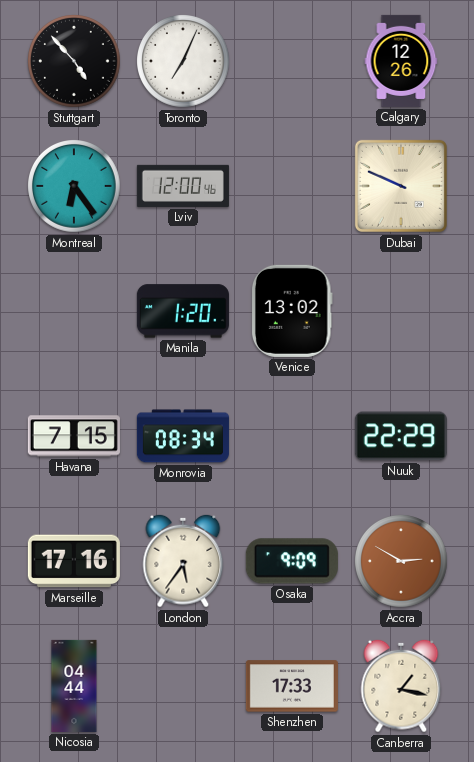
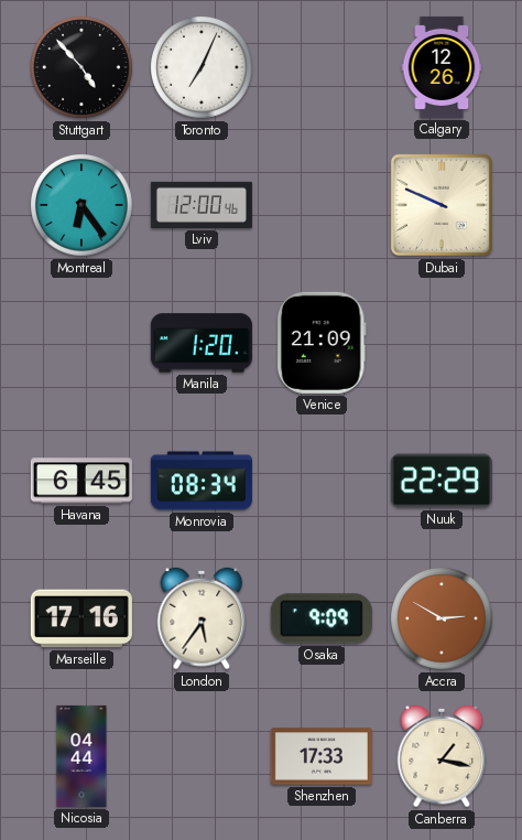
Venice: 13:02 -> 21:09
Havana: 7:15 -> 6:45
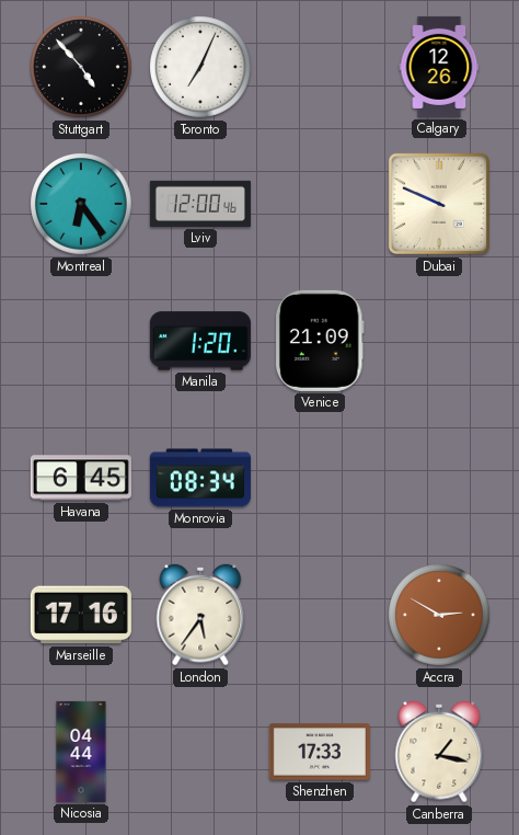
Nuuk: 22:29 -> none
Osaka: 9:09 -> none
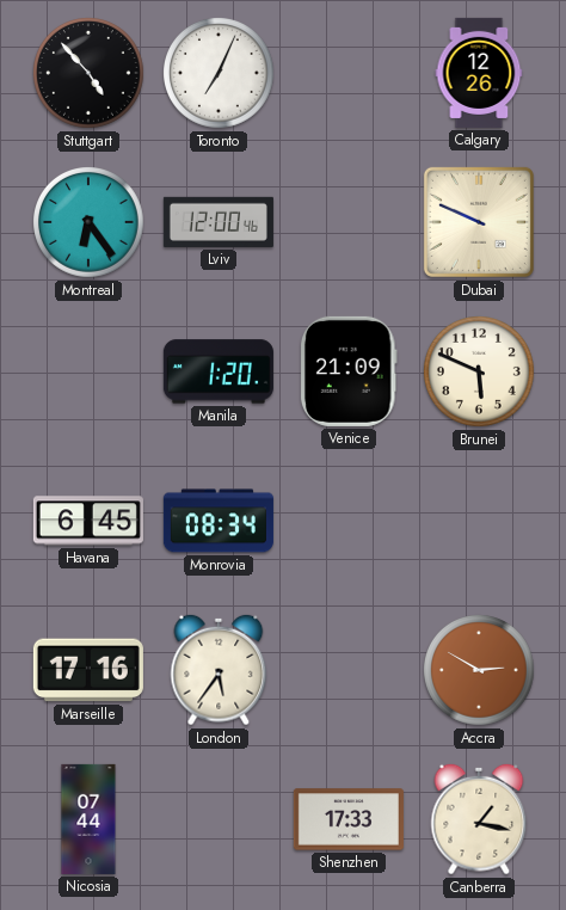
Brunei: none -> 5:49
Nicosia: 04:44 -> 07:44
